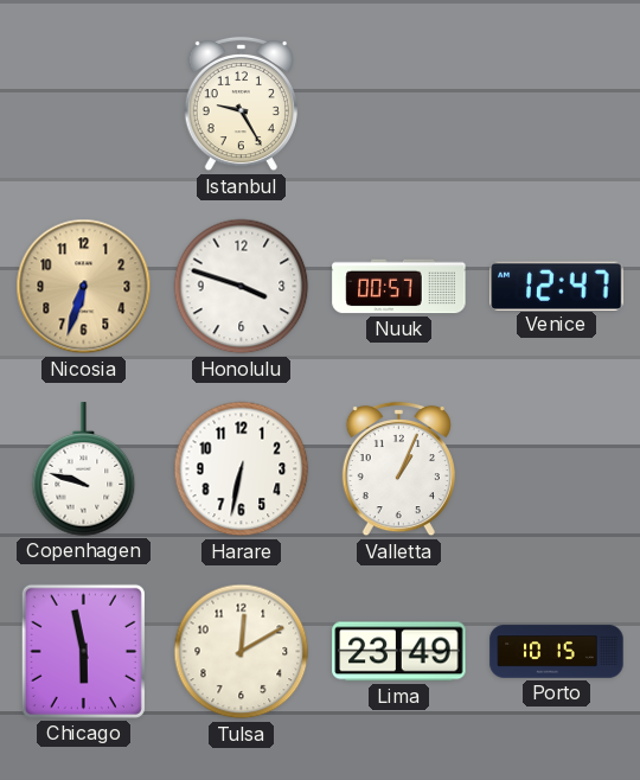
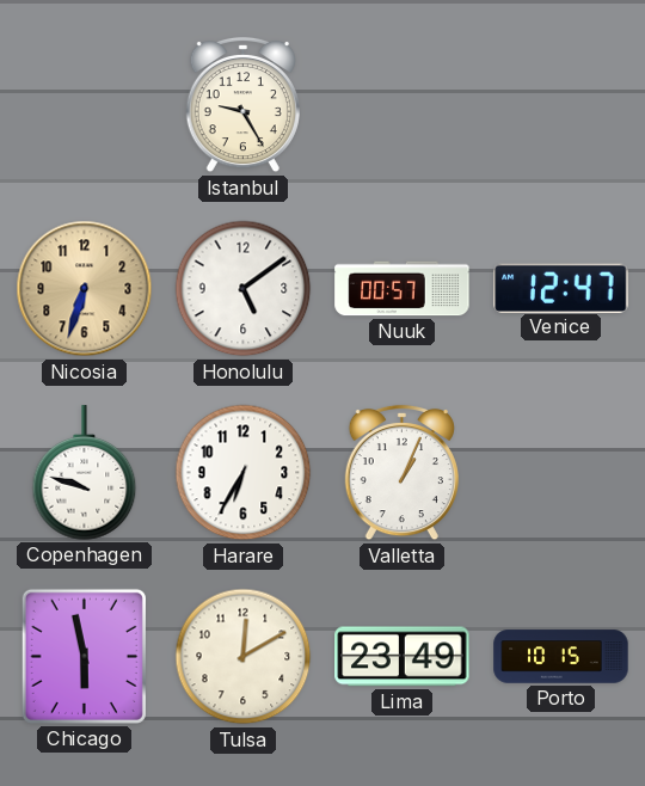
Honolulu: 3:48 -> 5:09
Harare: 6:32 -> 6:35
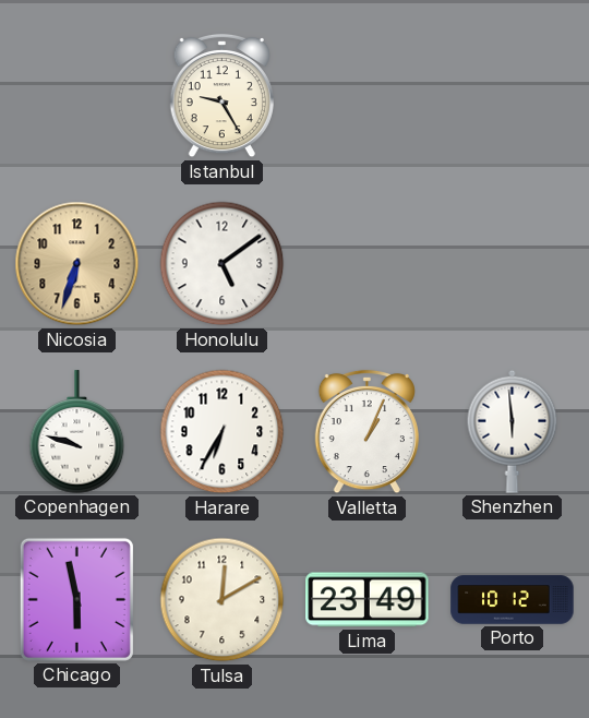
Nuuk: 00:57 -> none
Venice: 12:47 -> none
Shenzhen: none -> 5:59
Porto: 10:15 -> 10:12
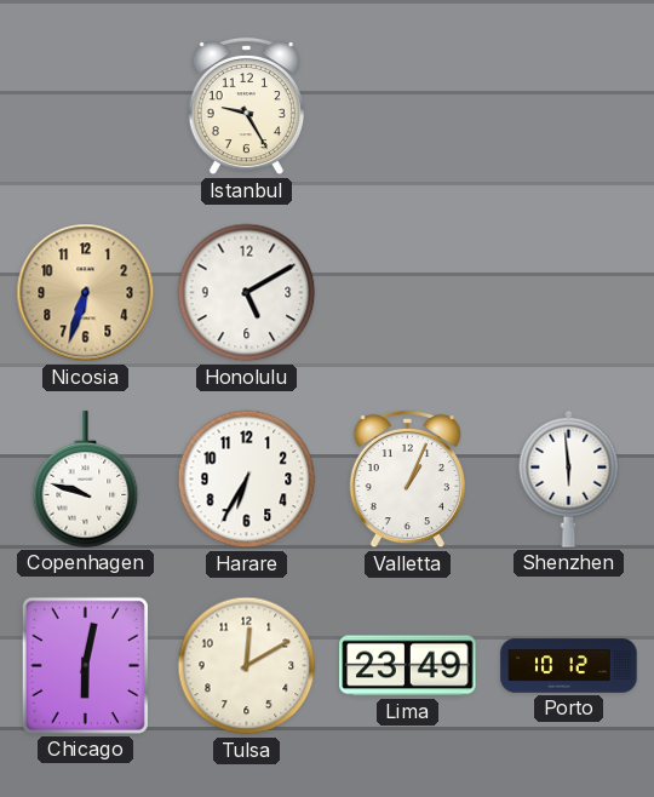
Honolulu: 5:09 -> 5:10
Chicago: 5:58 -> 6:02
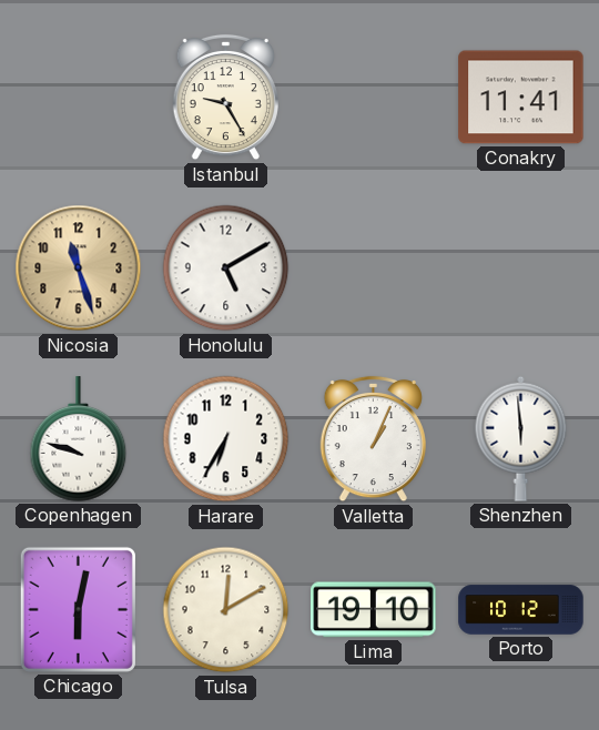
Conakry: none -> 11:41
Nicosia: 6:33 -> 11:27
Lima: 23:49 -> 19:10
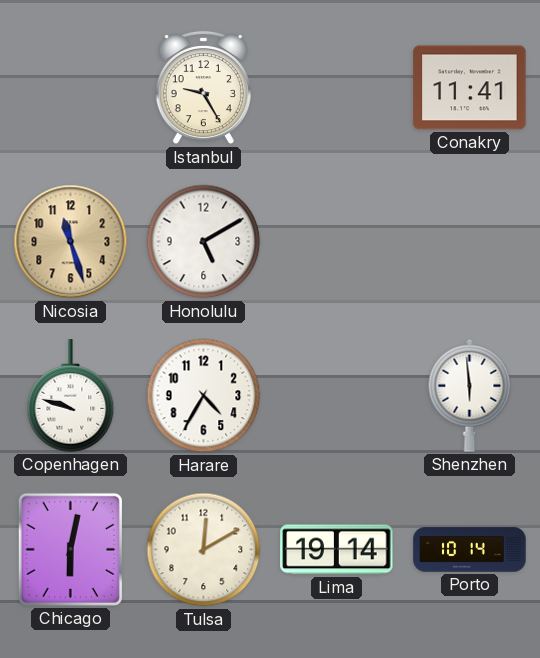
Harare: 6:35 -> 4:35
Valletta: 1:04 -> none
Lima: 19:10 -> 19:14
Porto: 10:12 -> 10:14
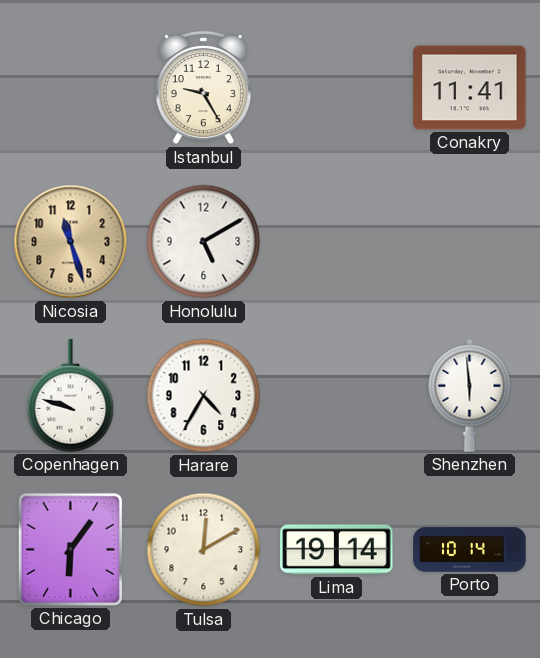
Chicago: 6:02 -> 6:06
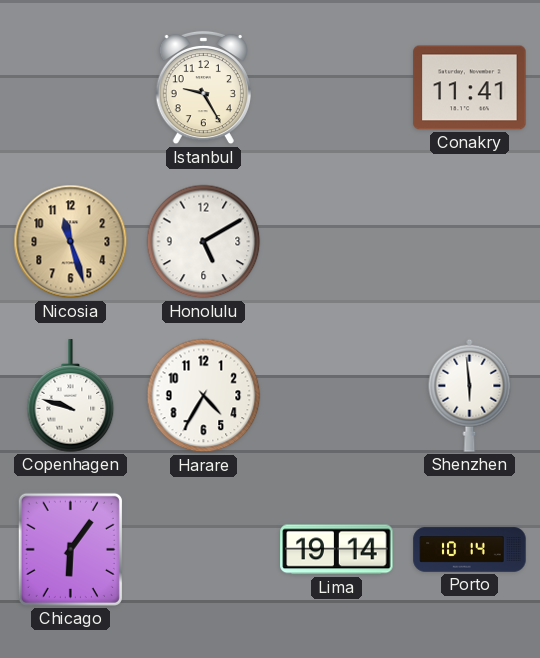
Tulsa: 12:10 -> none
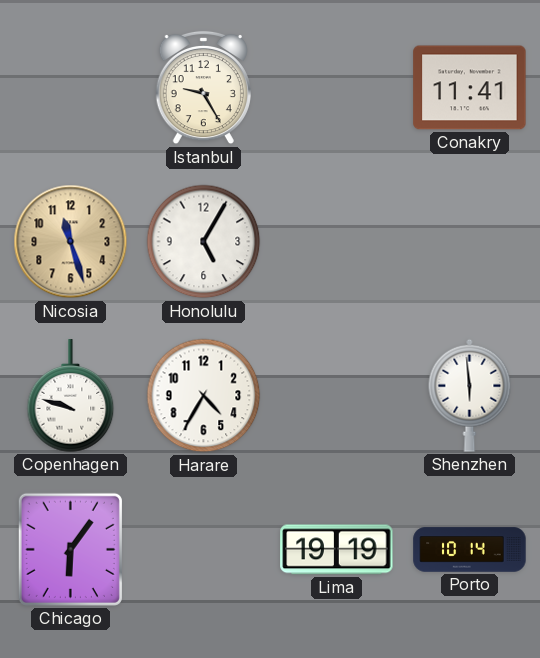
Honolulu: 5:10 -> 5:05
Lima: 19:14 -> 19:19
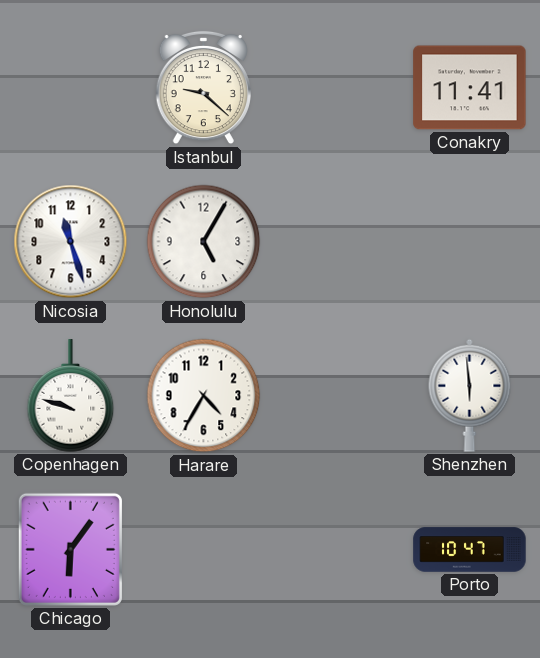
Istanbul: 9:25 -> 9:22
Nicosia dial: champagne -> white
Lima: 19:19 -> none
Porto: 10:14 -> 10:47
